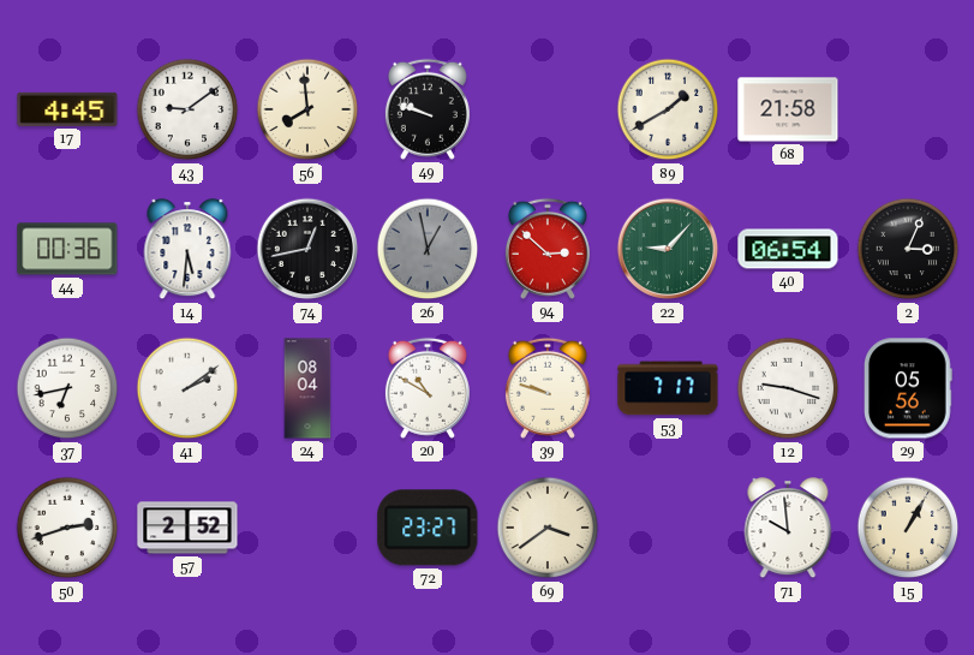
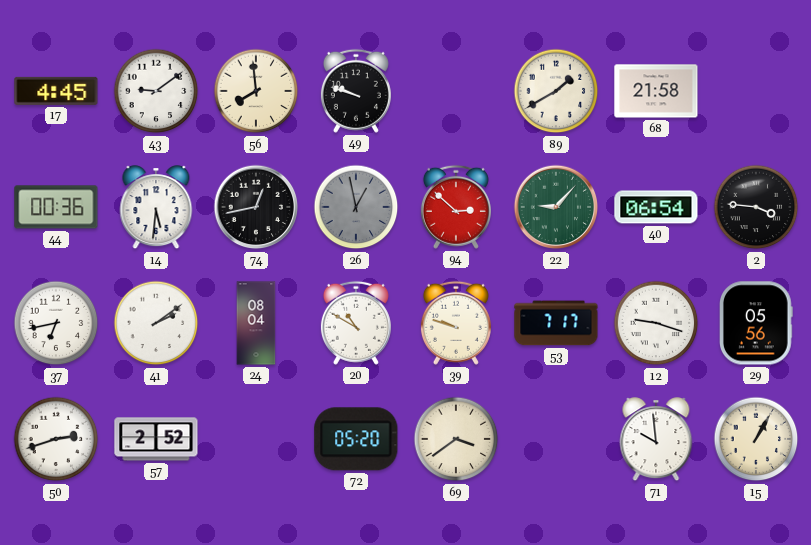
2: 3:04 -> 3:46
72: 23:27 -> 05:20
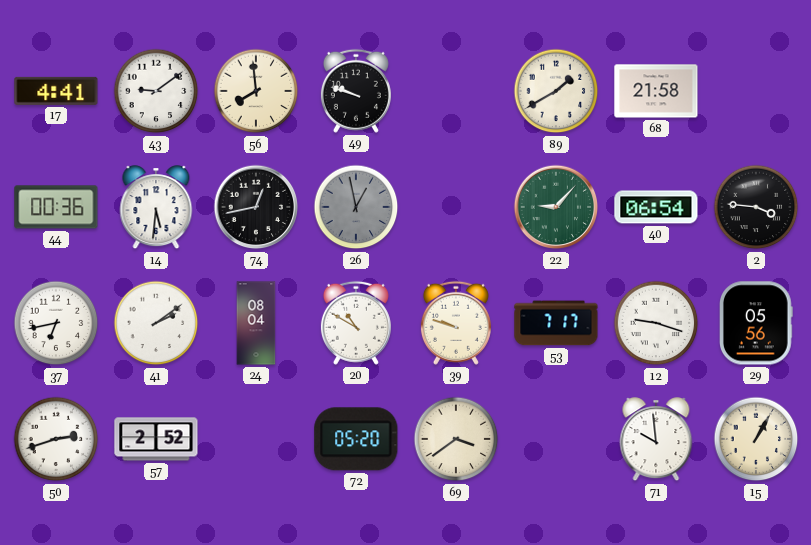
17: 4:45 -> 4:41
94: 2:52 -> none
